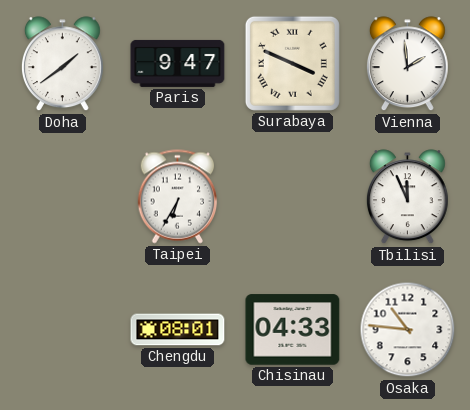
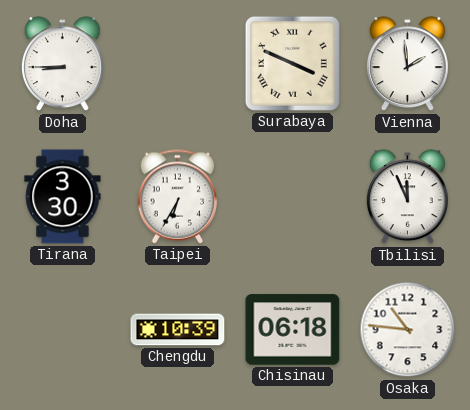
Doha: 1:39 -> 8:45
Paris: 9:47 -> none
Tirana: none -> 3:30
Chengdu: 08:01 -> 10:39
Chisinau: 04:33 -> 06:18
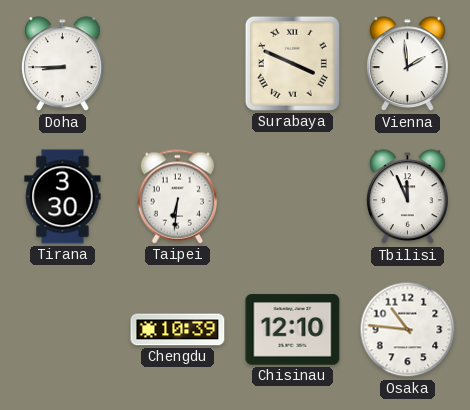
Taipei: 6:35 -> 6:31
Chisinau: 06:18 -> 12:10
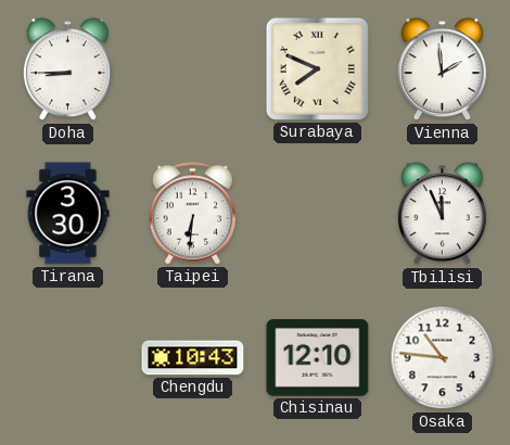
Surabaya: 3:49 -> 7:49
Chengdu: 10:39 -> 10:43
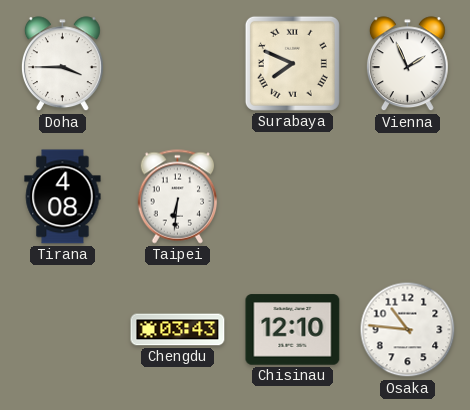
Doha: 8:45 -> 3:45
Vienna: 1:59 -> 1:56
Tirana: 3:30 -> 4:08
Tbilisi: 11:56 -> none
Chengdu: 10:43 -> 03:43
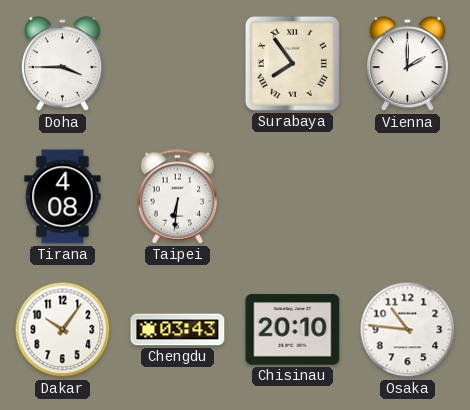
Surabaya: 7:49 -> 7:54
Vienna: 1:56 -> 2:00
Dakar: none -> 10:06
Chisinau: 12:10 -> 20:10
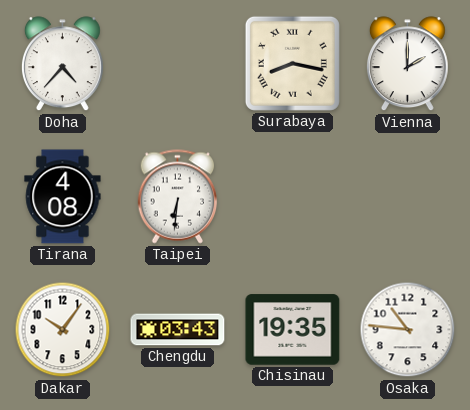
Doha: 3:45 -> 4:37
Surabaya: 7:54 -> 8:17
Chisinau: 20:10 -> 19:35
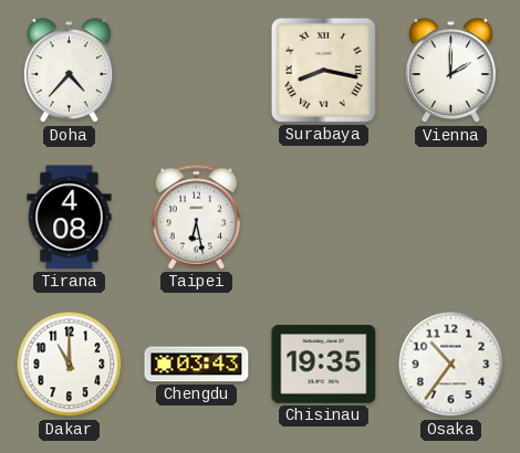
Taipei: 6:31 -> 6:28
Dakar: 10:06 -> 11:00
Osaka: 10:46 -> 10:36
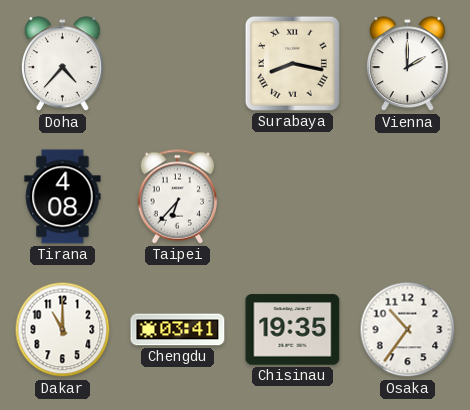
Taipei: 6:28 -> 6:37
Chengdu: 03:43 -> 03:41
